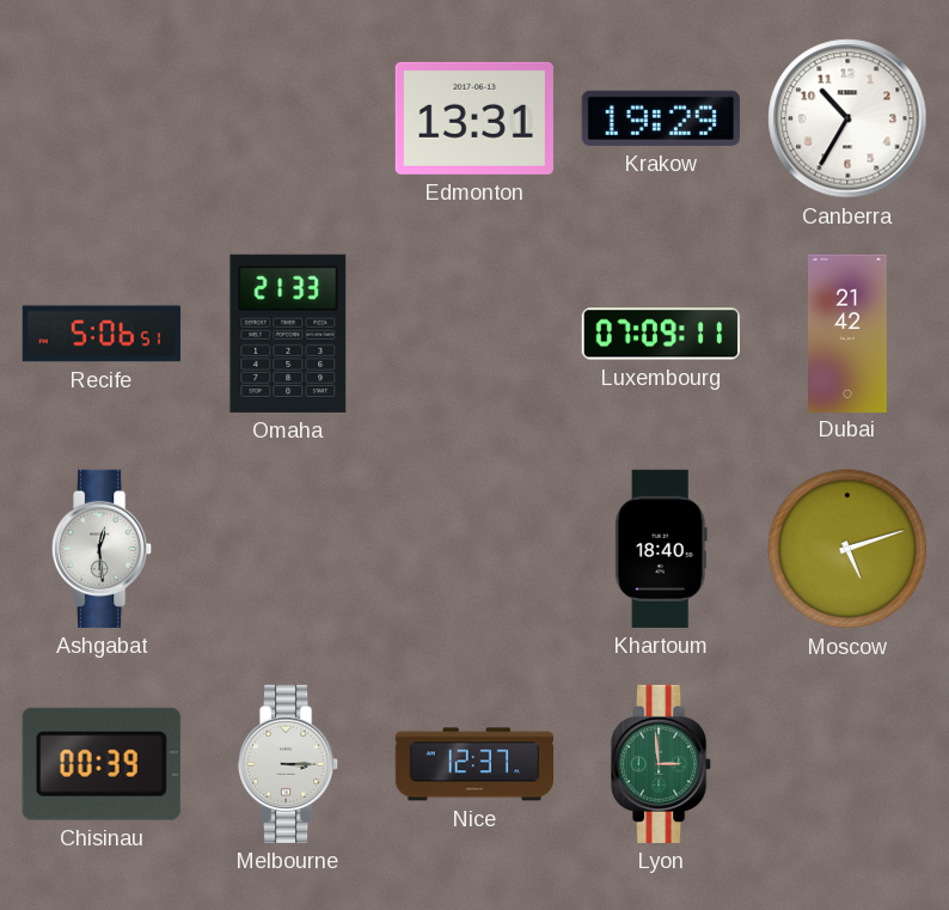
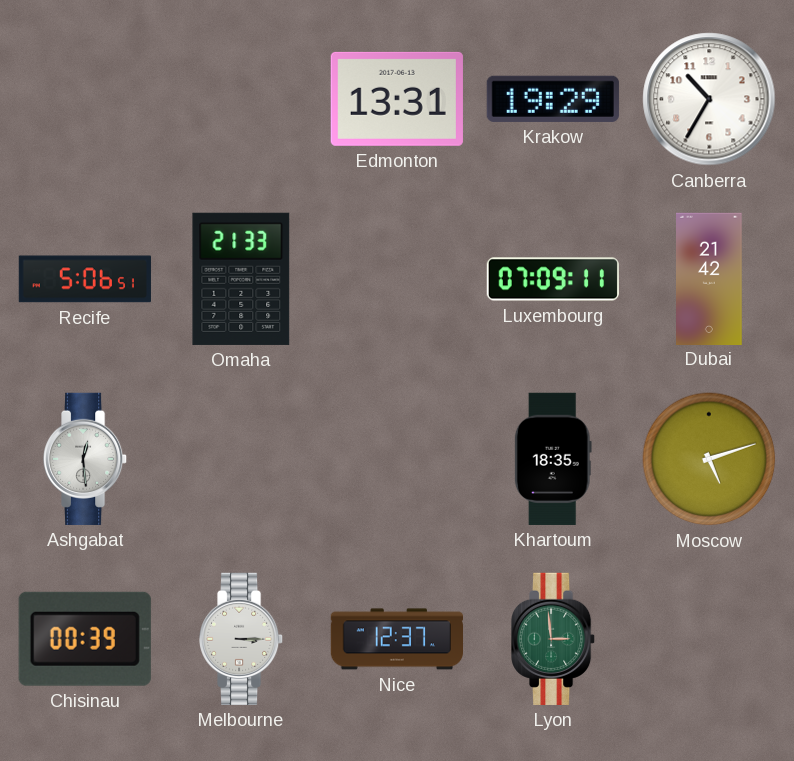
Khartoum: 18:40 -> 18:35
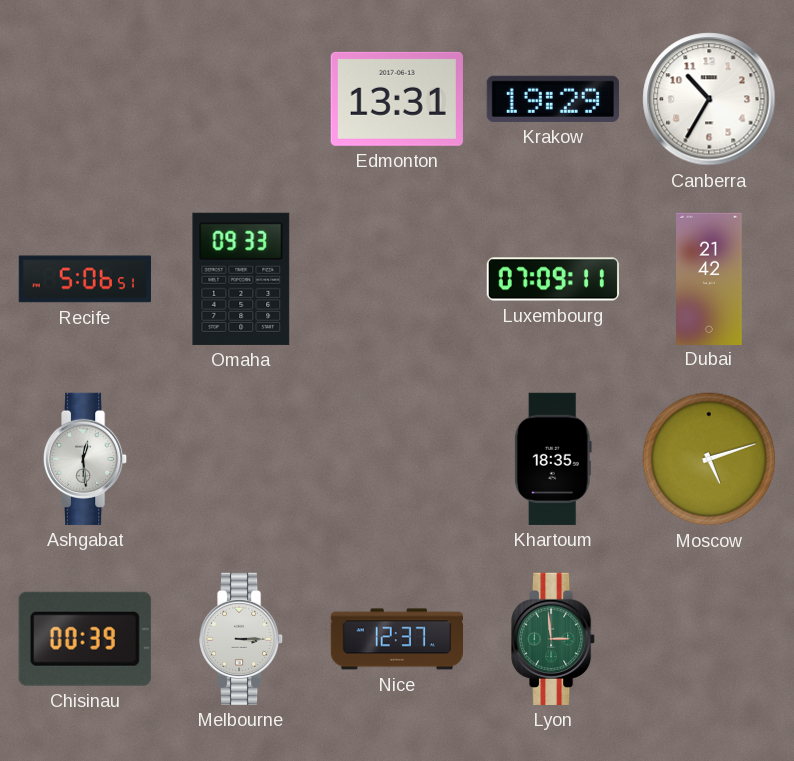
Omaha: 21:33 -> 09:33
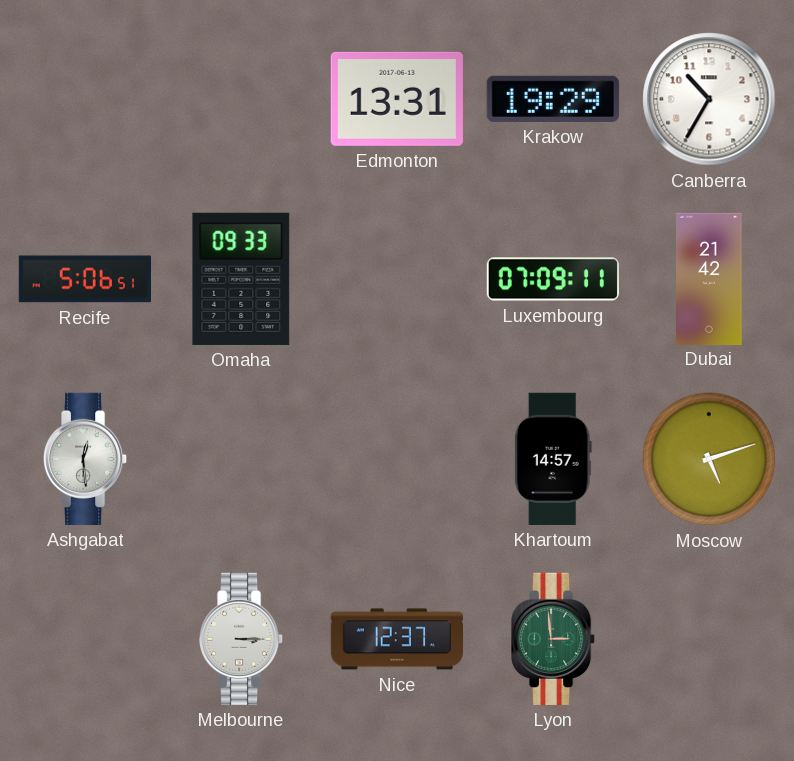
Khartoum: 18:35 -> 14:57
Chisinau: 00:39 -> none
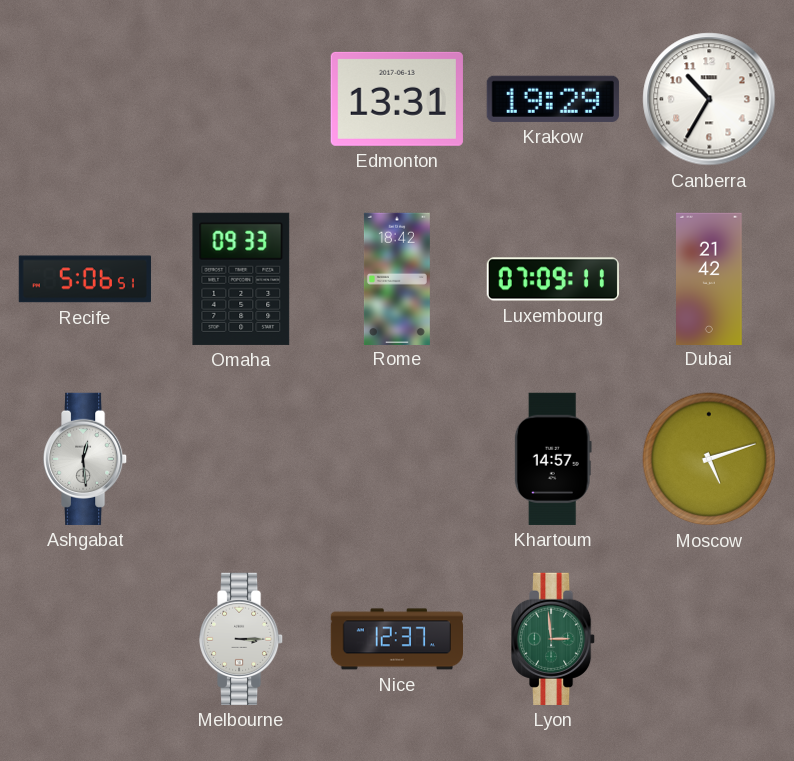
Rome: none -> 18:42
